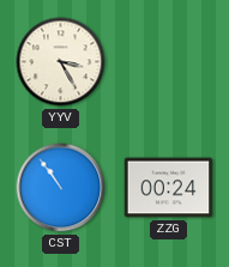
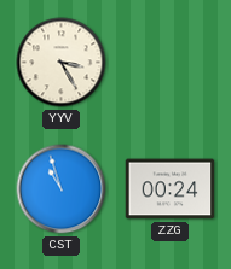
CST: 10:54 -> 10:57
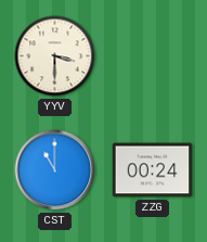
YYV: 3:25 -> 3:30
CST: 10:57 -> 11:00
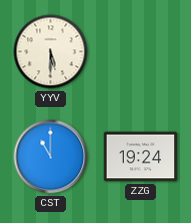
YYV: 3:30 -> 5:30
ZZG: 00:24 -> 19:24
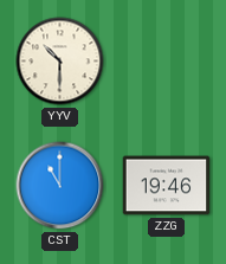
YYV: 5:30 -> 10:30
ZZG: 19:24 -> 19:46
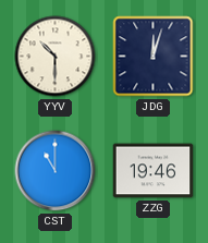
JDG: none -> 12:03
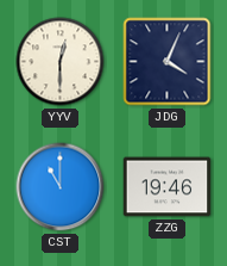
YYV: 10:30 -> 12:30
JDG: 12:03 -> 4:04
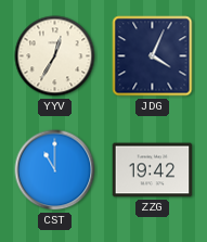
YYV: 12:30 -> 12:35
ZZG: 19:46 -> 19:42
